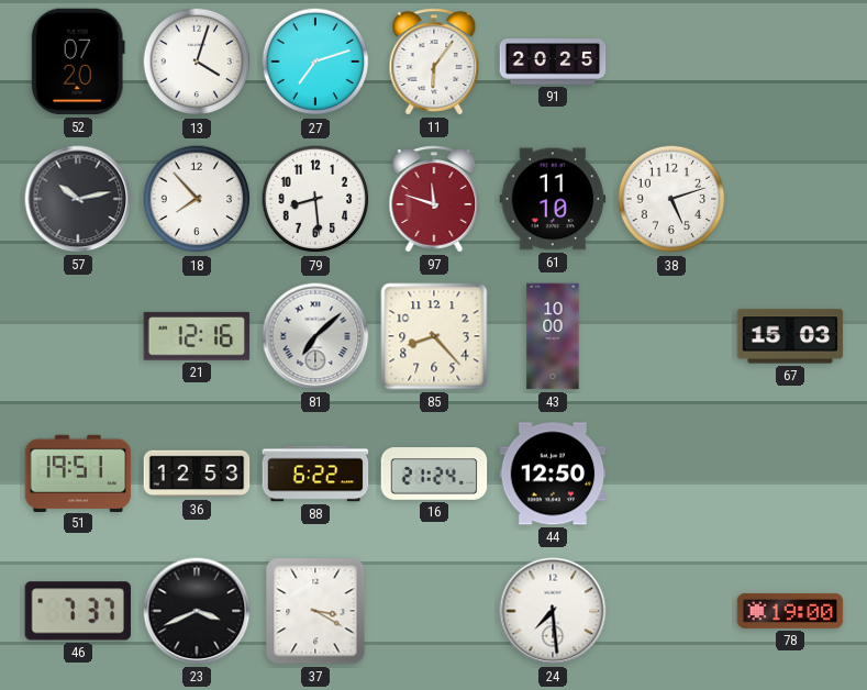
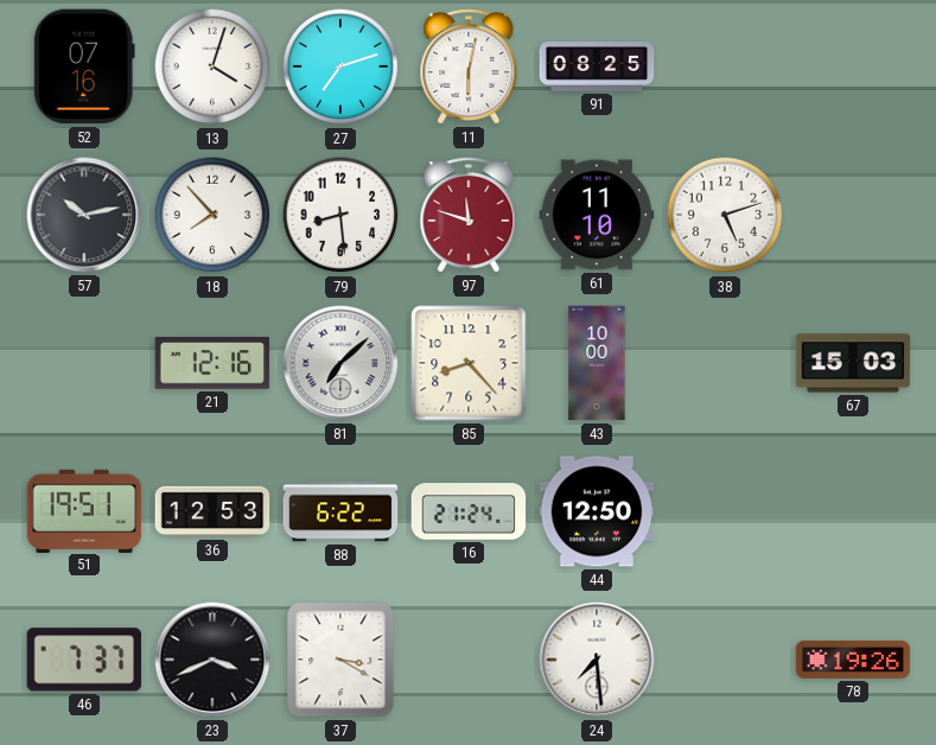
52: 07:20 -> 07:16
11: 6:06 -> 6:02
91: 20:25 -> 08:25
78: 19:00 -> 19:26
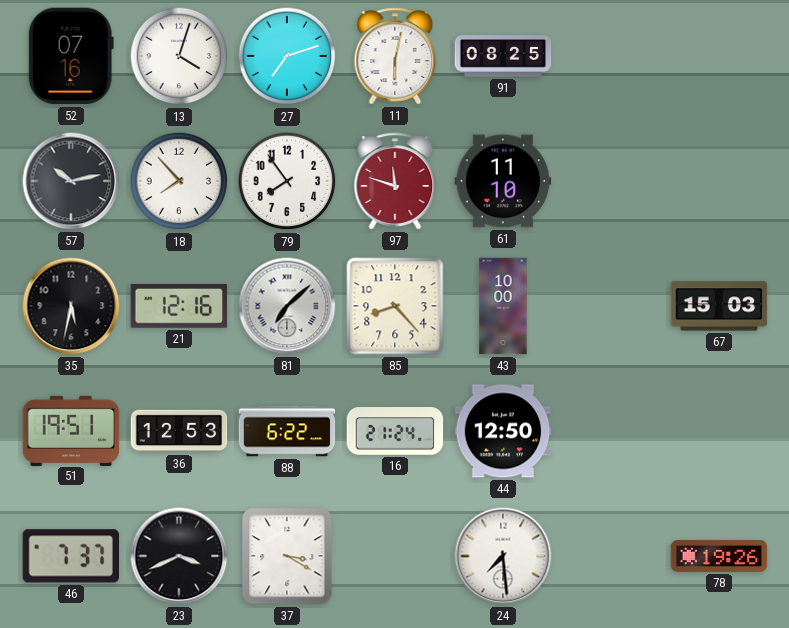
79: 8:29 -> 7:54
38: 5:12 -> none
35: none -> 5:32
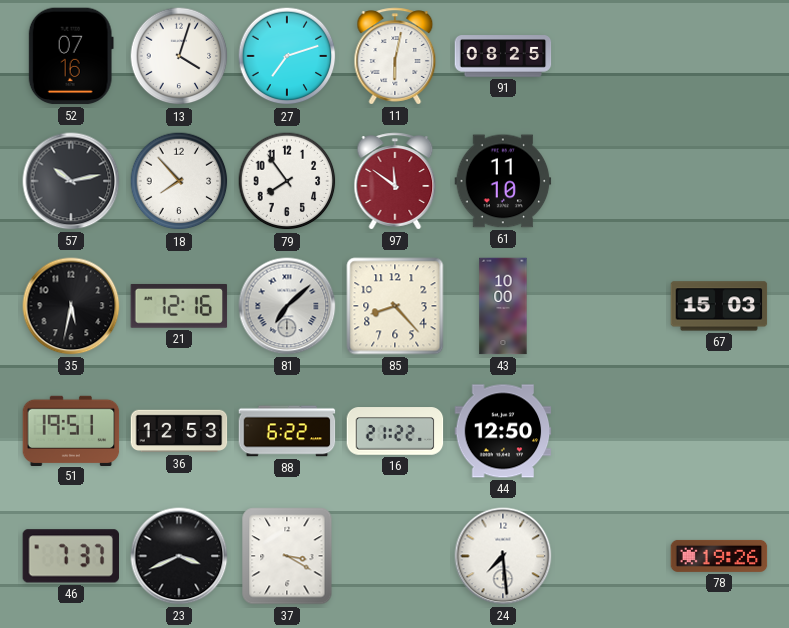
97: 11:48 -> 11:51
16: 21:24 -> 21:22
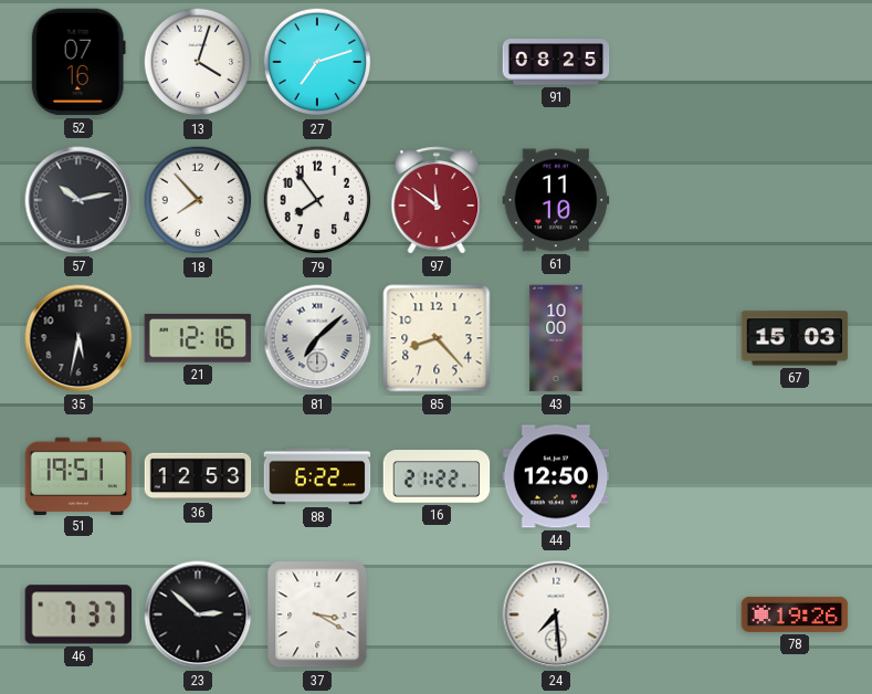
11: 6:02 -> none
23: 3:41 -> 2:52
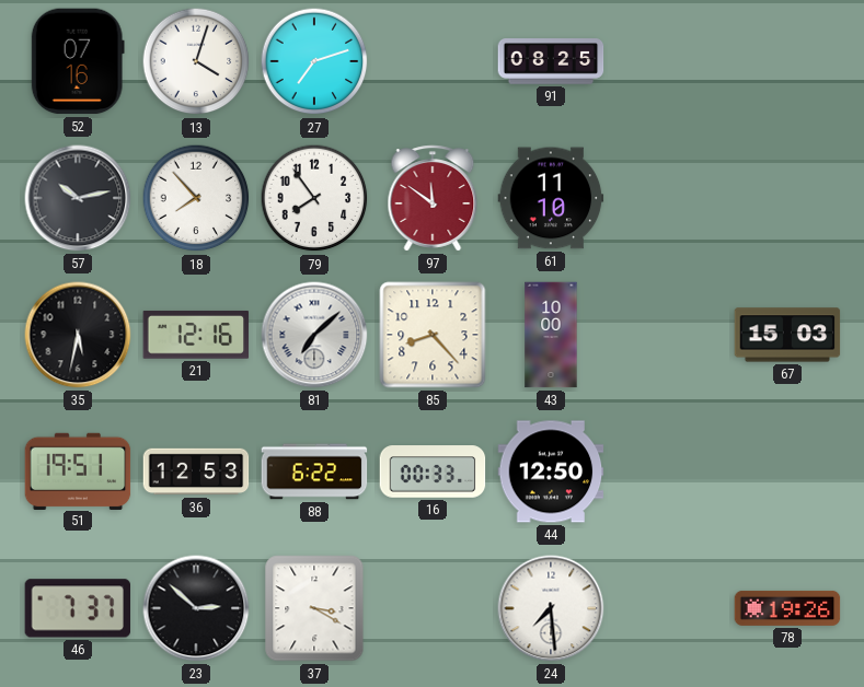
16: 21:22 -> 00:33
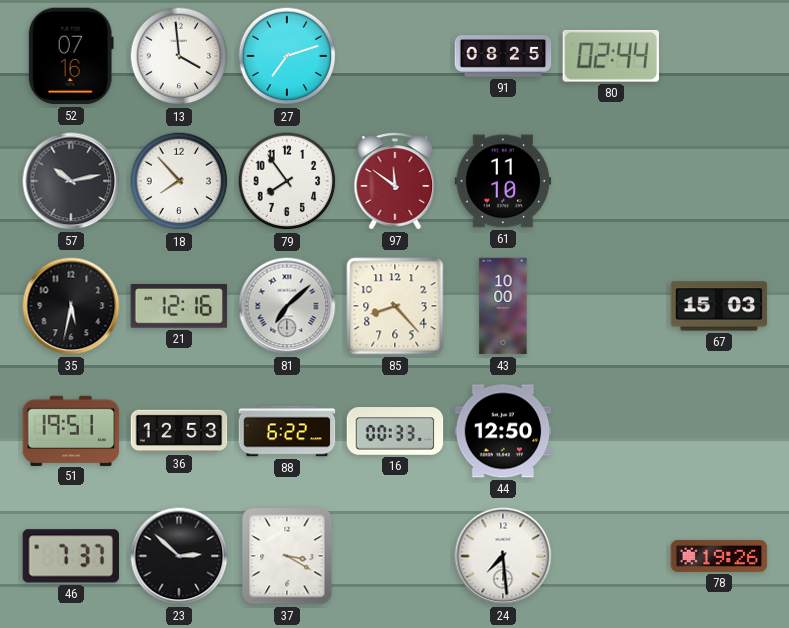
13: 4:03 -> 3:59
80: none -> 02:44
